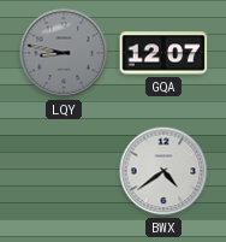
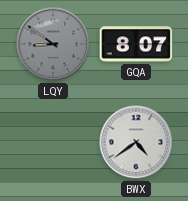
LQY: 8:47 -> 8:51
GQA: 12:07 -> 8:07
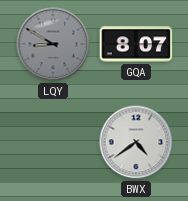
LQY: 8:51 -> 8:50
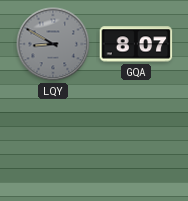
BWX: 4:39 -> none
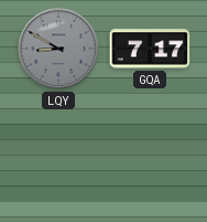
GQA: 8:07 -> 7:17
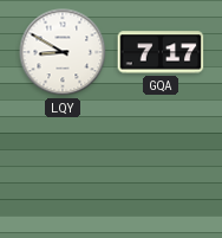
LQY dial: grey -> white
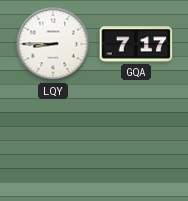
LQY: 8:50 -> 8:45
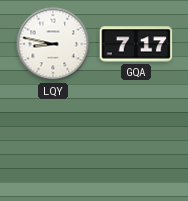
LQY: 8:45 -> 8:47
